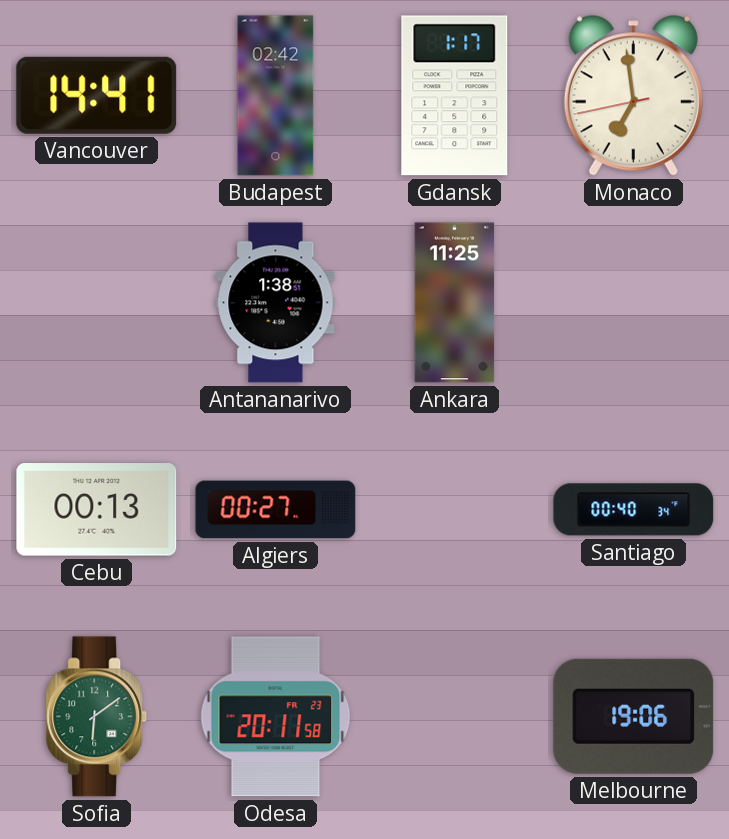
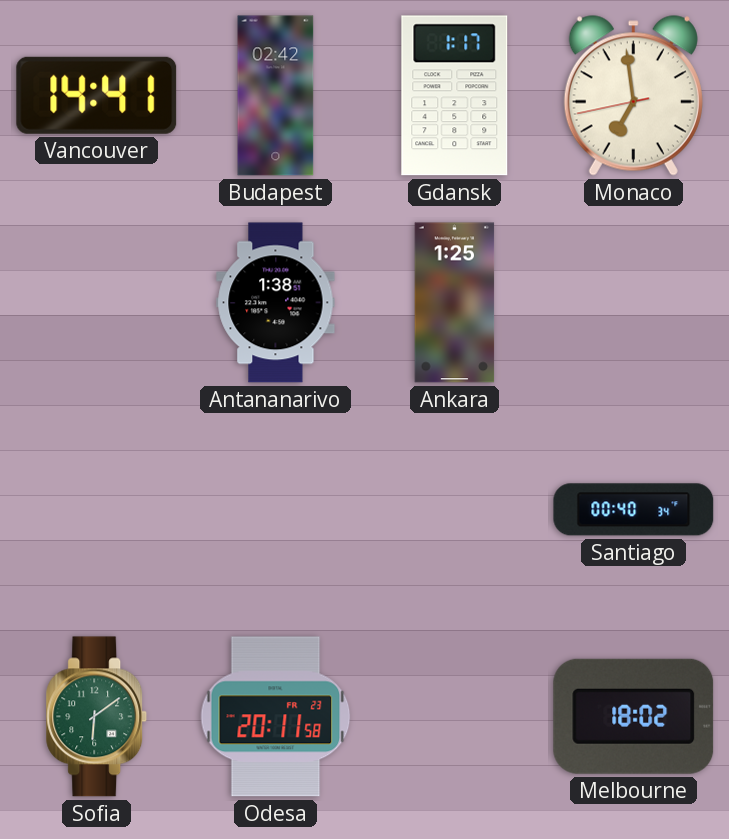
Ankara: 11:25 -> 1:25
Cebu: 00:13 -> none
Algiers: 00:27 -> none
Melbourne: 19:06 -> 18:02
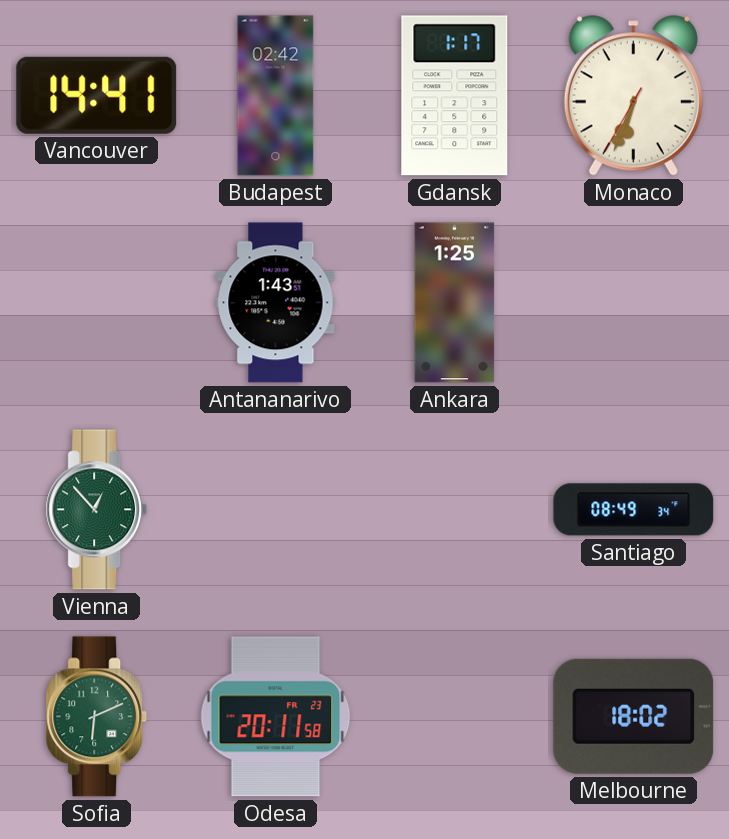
Monaco: 6:58 -> 6:33
Antananarivo: 1:38 -> 1:43
Vienna: none -> 12:53
Santiago: 00:40 -> 08:49
Sofia: 6:09 -> 6:11
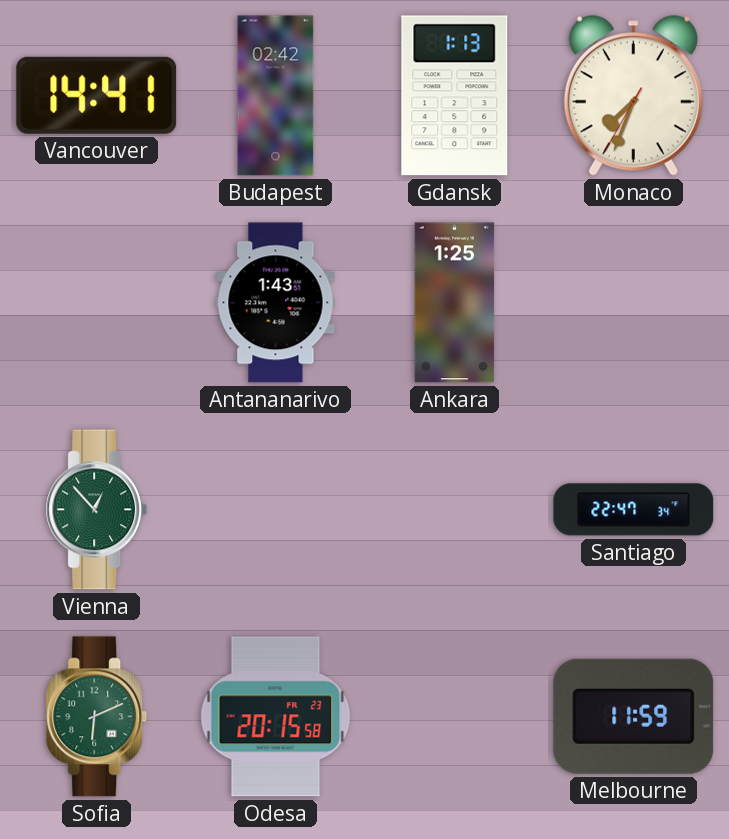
Gdansk: 1:17 -> 1:13
Monaco: 6:33 -> 7:33
Santiago: 08:49 -> 22:47
Odesa: 20:11 -> 20:15
Melbourne: 18:02 -> 11:59
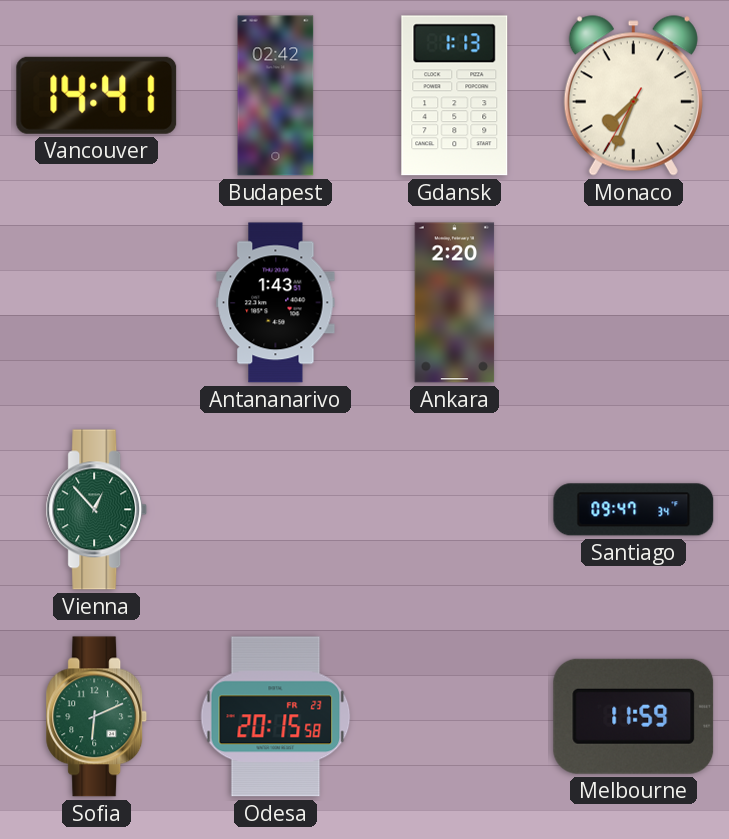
Ankara: 1:25 -> 2:20
Santiago: 22:47 -> 09:47
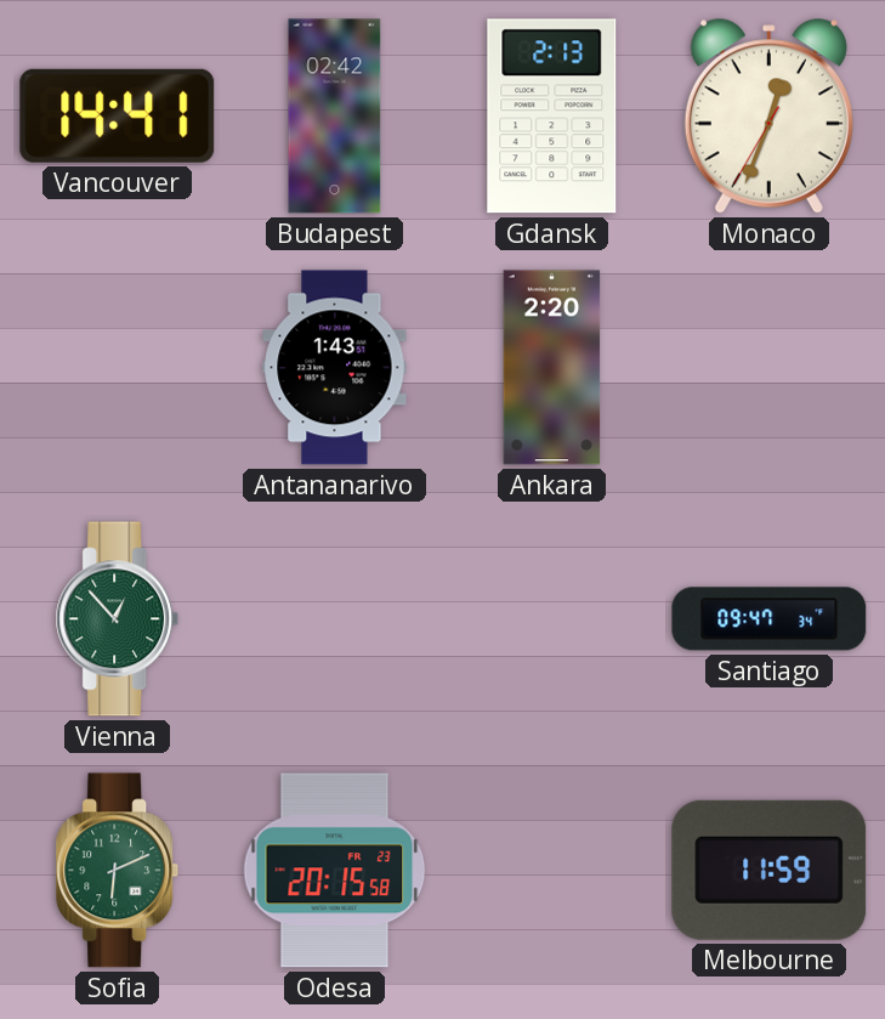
Gdansk: 1:13 -> 2:13
Monaco: 7:33 -> 12:33
